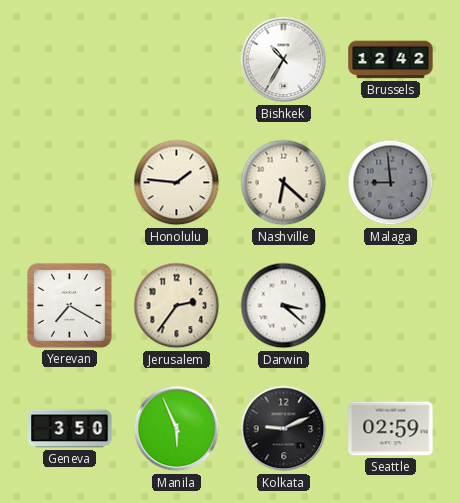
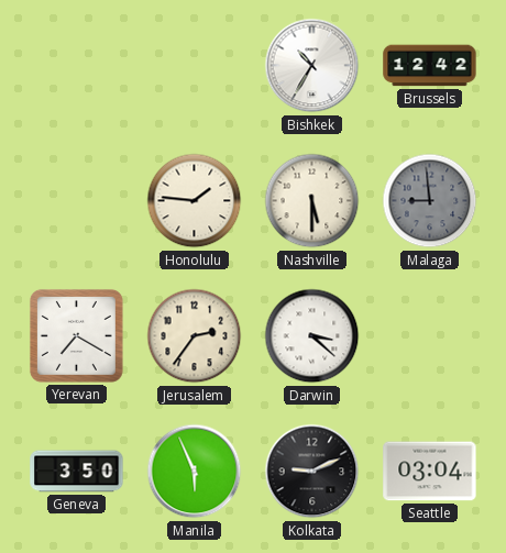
Nashville: 6:22 -> 5:30
Seattle: 02:59 -> 03:04
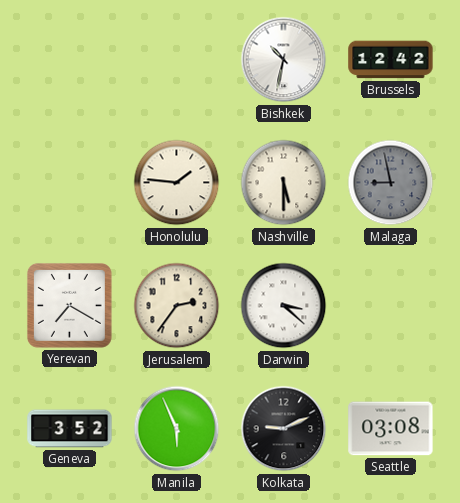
Bishkek: 10:35 -> 10:32
Malaga: 8:59 -> 8:58
Geneva: 3:50 -> 3:52
Seattle: 03:04 -> 03:08
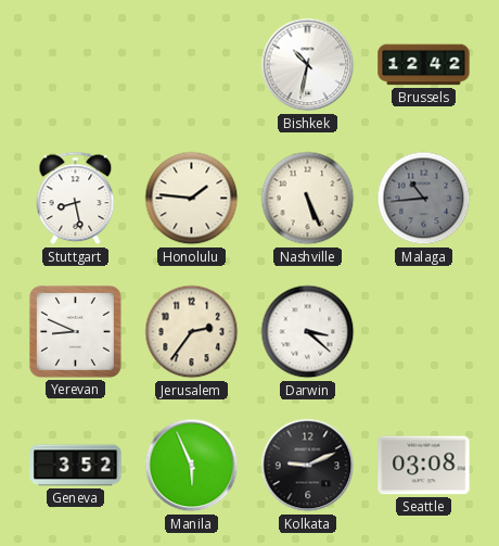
Stuttgart: none -> 8:28
Nashville: 5:30 -> 5:26
Malaga: 8:58 -> 10:44
Yerevan: 7:20 -> 8:49
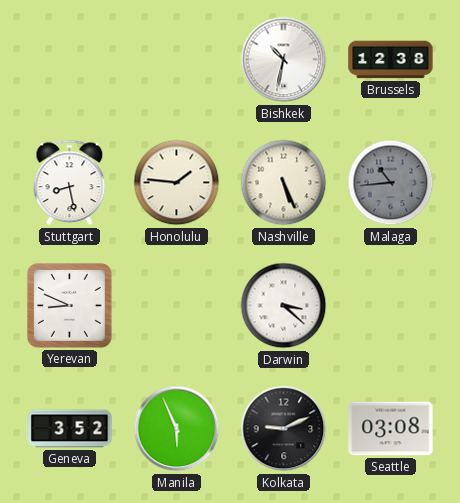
Brussels: 12:42 -> 12:38
Jerusalem: 2:36 -> none
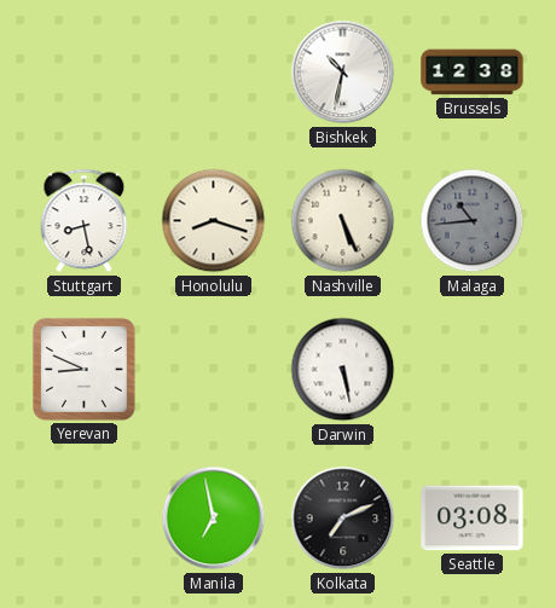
Honolulu: 1:46 -> 8:18
Darwin: 3:22 -> 5:28
Geneva: 3:52 -> none
Manila: 5:56 -> 6:58
Kolkata: 9:11 -> 7:11
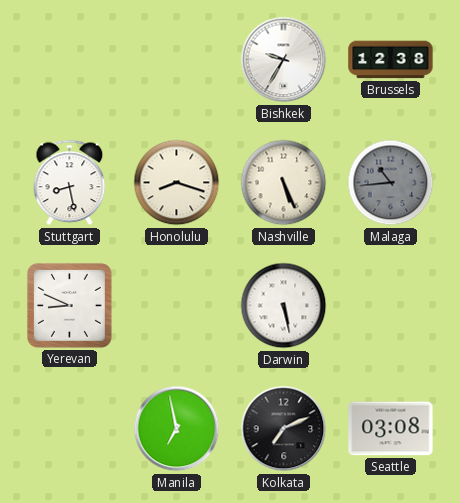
Bishkek: 10:32 -> 9:35
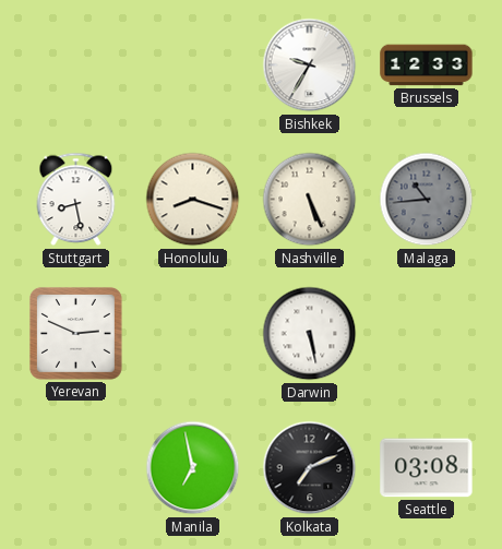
Brussels: 12:38 -> 12:33
Yerevan: 8:49 -> 2:49
